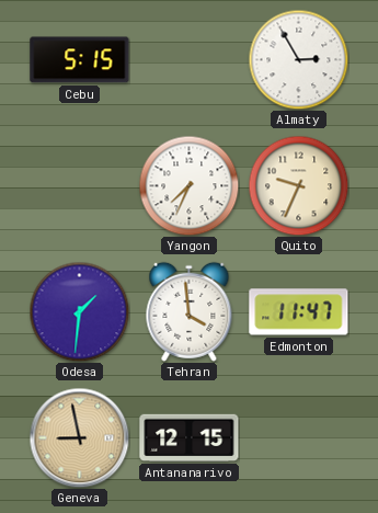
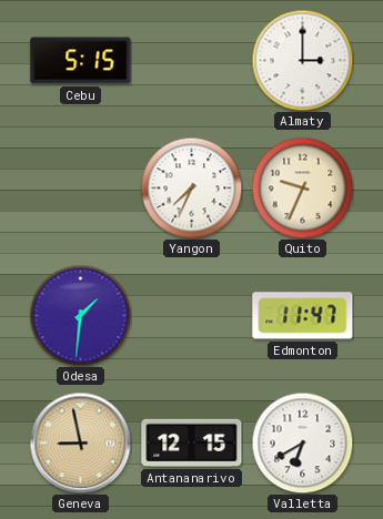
Almaty: 2:55 -> 3:00
Tehran: 3:59 -> none
Valletta: none -> 6:40
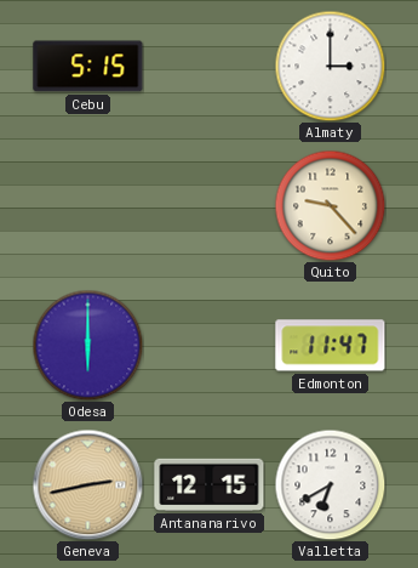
Yangon: 7:34 -> none
Quito: 9:34 -> 9:23
Odesa: 1:31 -> 6:00
Geneva: 8:58 -> 2:43
